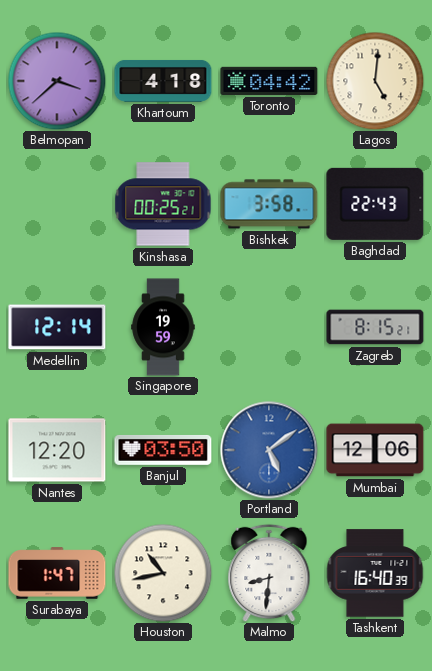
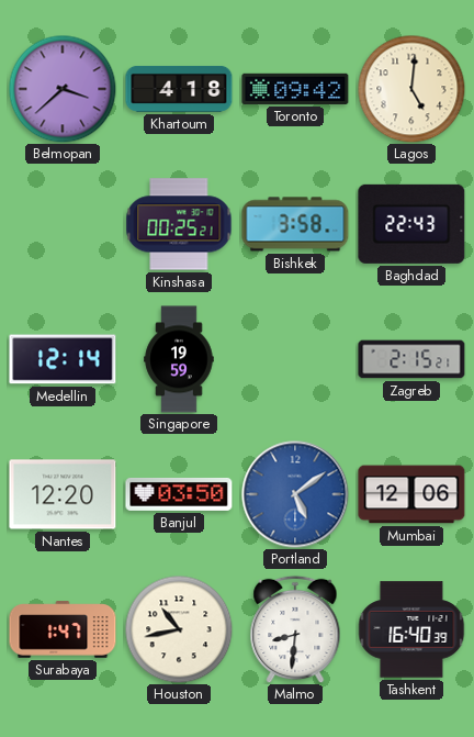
Toronto: 04:42 -> 09:42
Zagreb: 8:15 -> 2:15
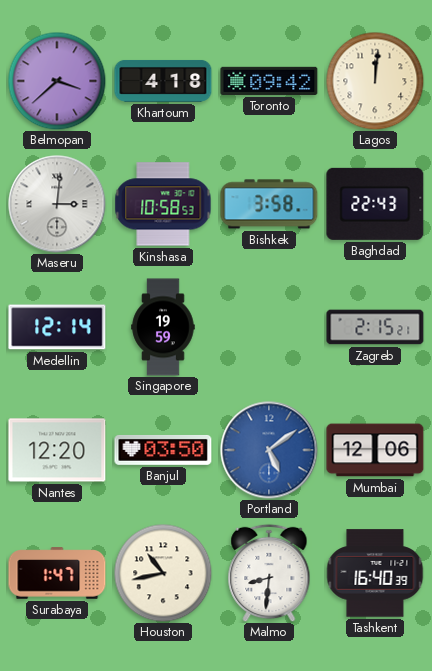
Lagos: 5:01 -> 12:01
Maseru: none -> 3:01
Kinshasa: 00:25 -> 10:58
